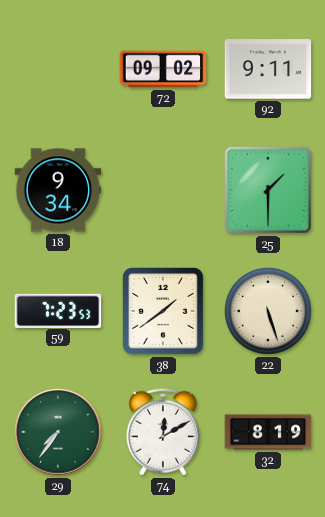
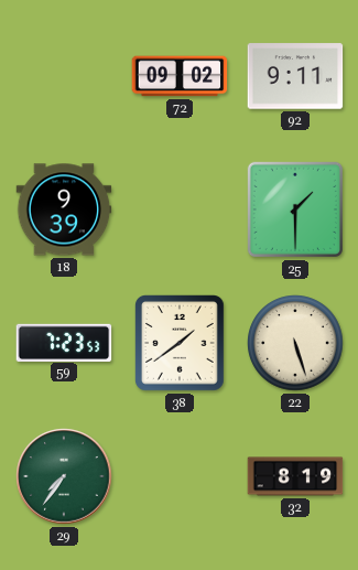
18: 9:34 -> 9:39
74: 12:10 -> none
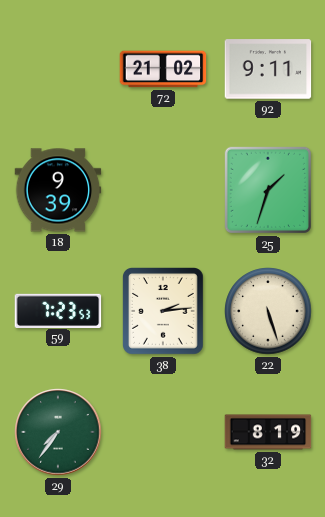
72: 09:02 -> 21:02
25: 1:30 -> 1:33
38: 1:39 -> 2:14
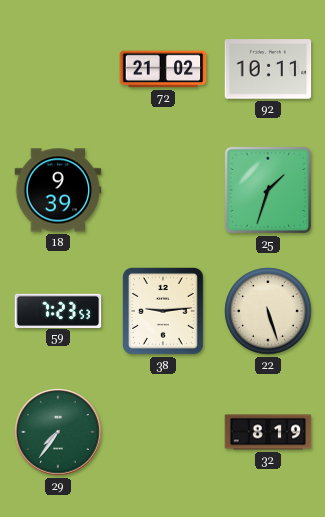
92: 9:11 -> 10:11
38: 2:14 -> 9:14
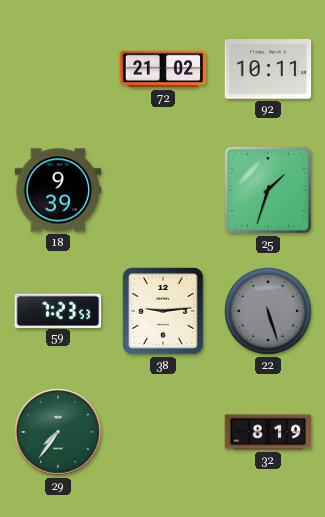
22 dial: cream -> grey
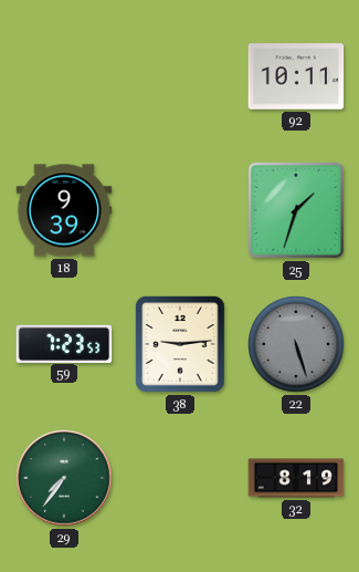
72: 21:02 -> none
